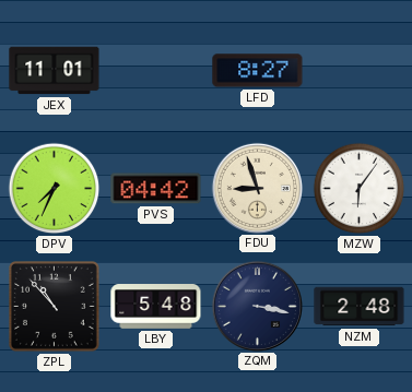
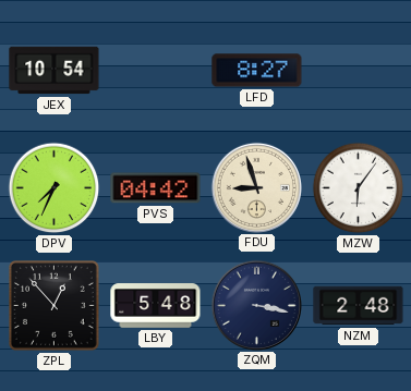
JEX: 11:01 -> 10:54
ZPL: 10:53 -> 12:53
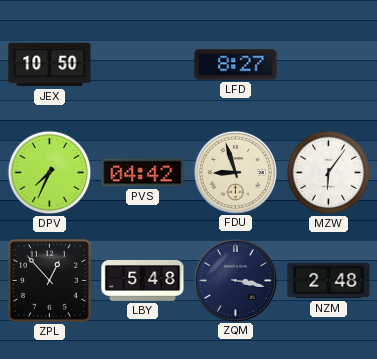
JEX: 10:54 -> 10:50
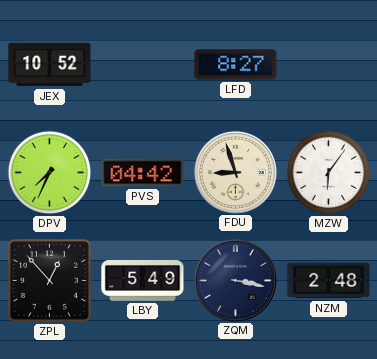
JEX: 10:50 -> 10:52
LBY: 5:48 -> 5:49
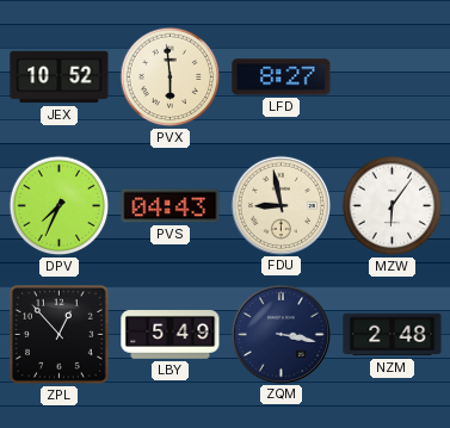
PVX: none -> 5:59
PVS: 04:42 -> 04:43
FDU: 8:57 -> 8:58
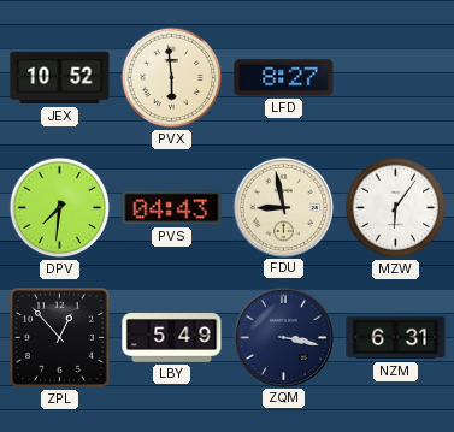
DPV: 7:34 -> 7:31
NZM: 2:48 -> 6:31
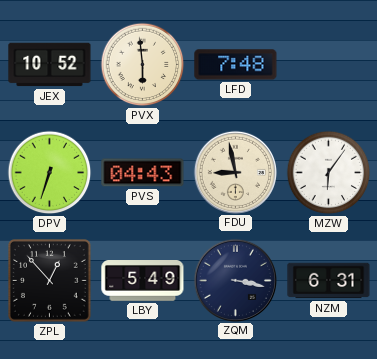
LFD: 8:27 -> 7:48
DPV: 7:31 -> 6:33
